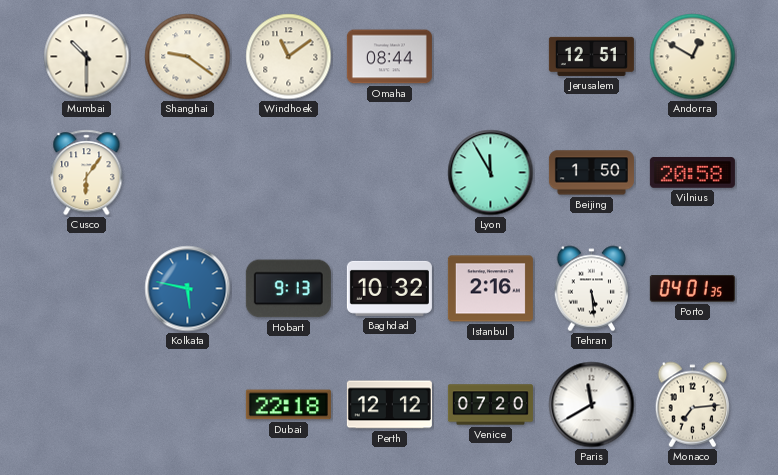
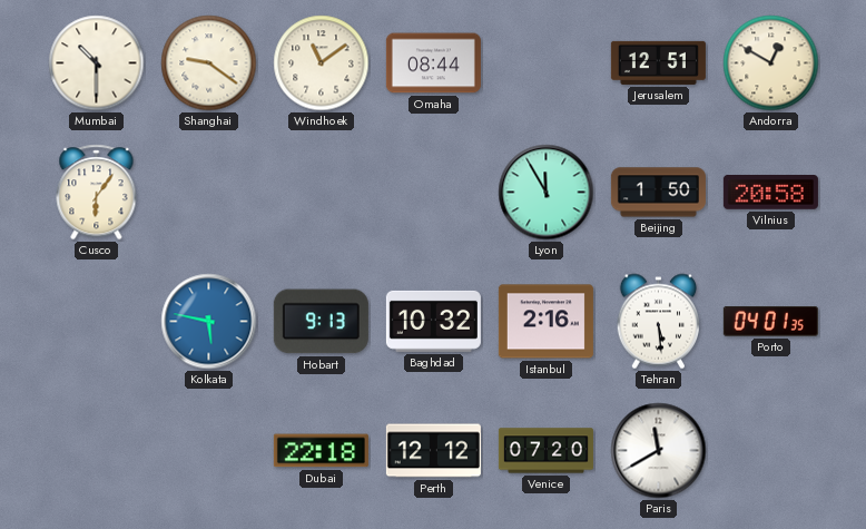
Monaco: 7:14 -> none
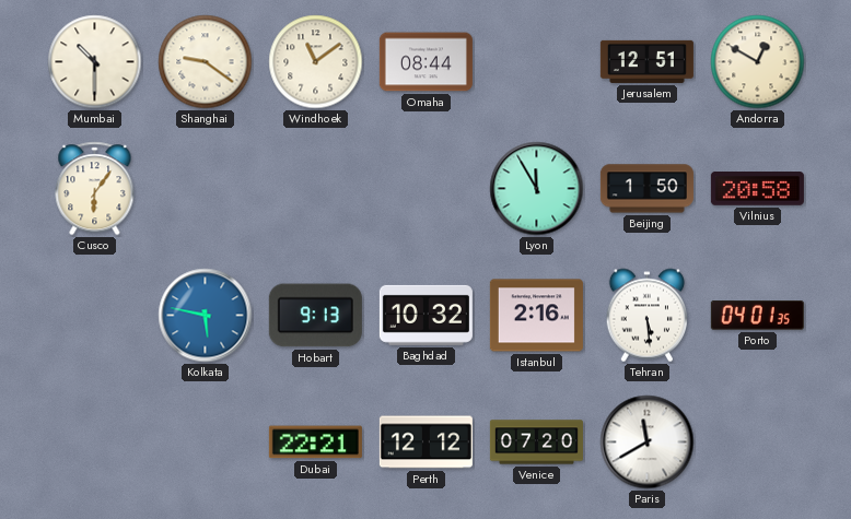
Dubai: 22:18 -> 22:21
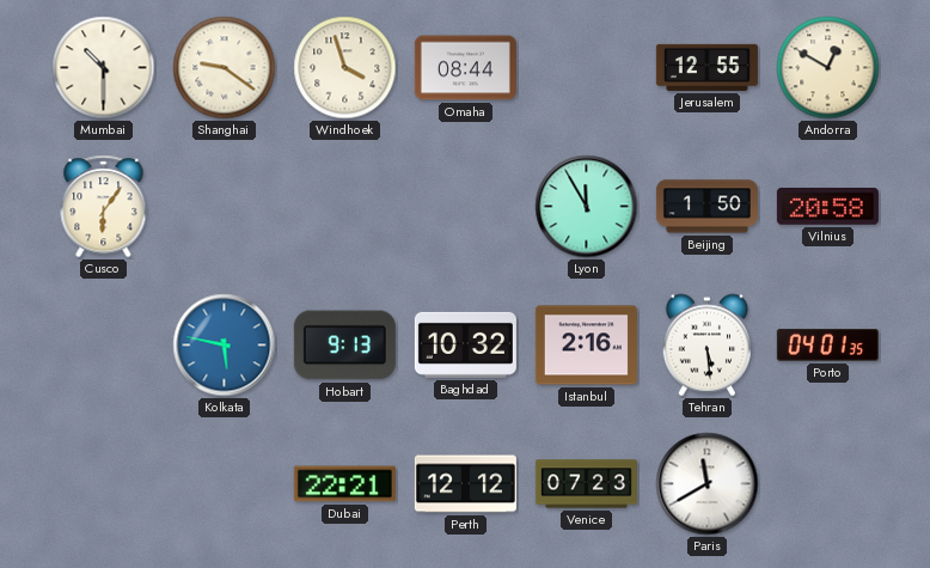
Windhoek: 11:09 -> 3:57
Jerusalem: 12:51 -> 12:55
Venice: 07:20 -> 07:23
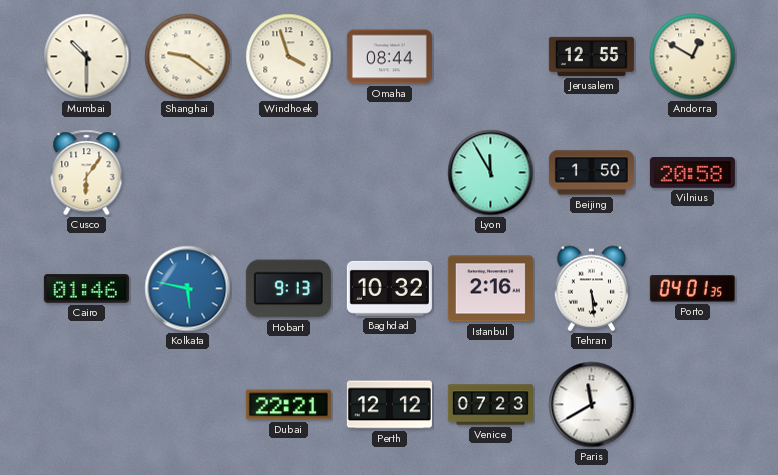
Cairo: none -> 01:46
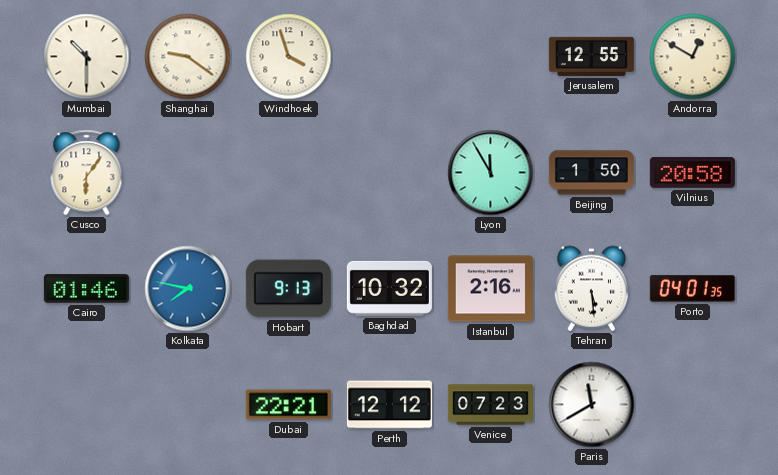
Omaha: 08:44 -> none
Kolkata: 5:47 -> 7:47
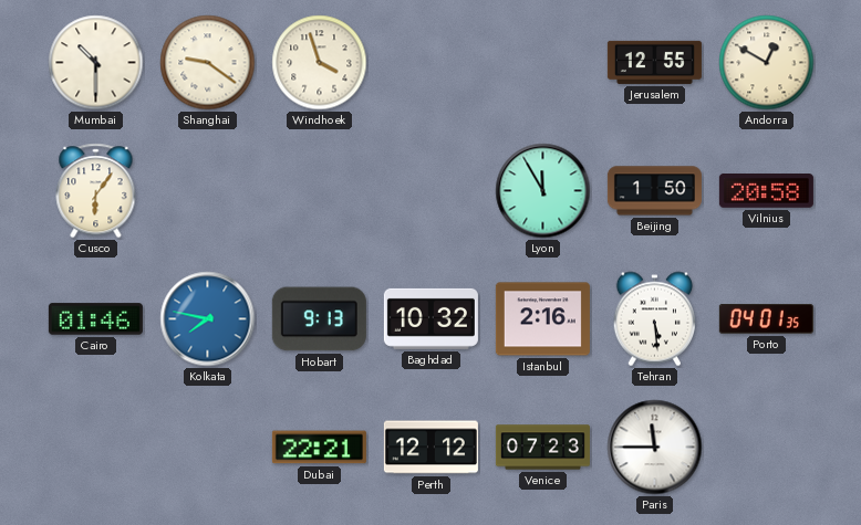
Paris: 11:40 -> 11:45
